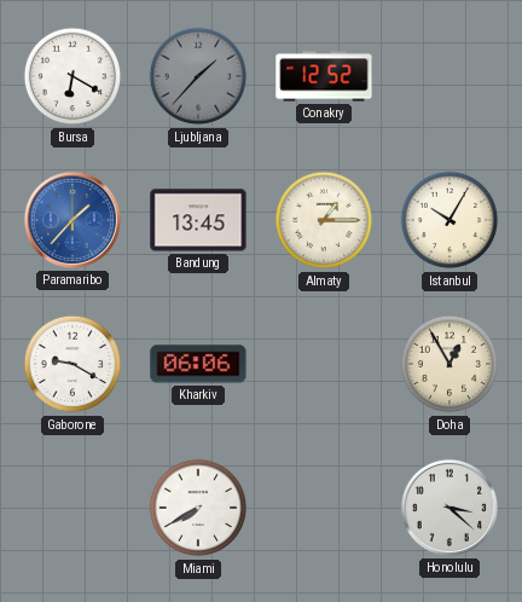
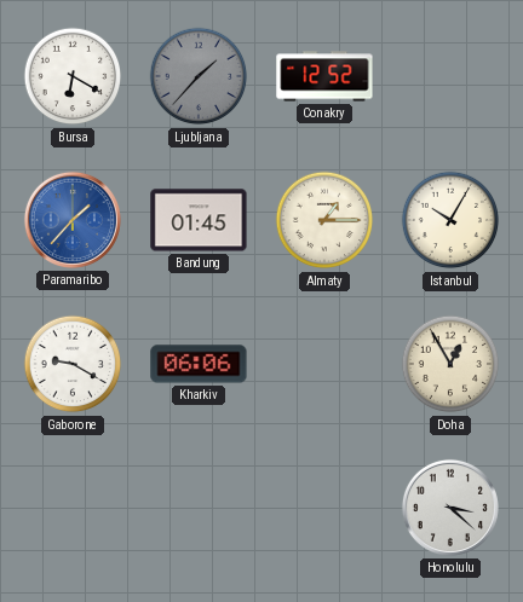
Bandung: 13:45 -> 01:45
Miami: 7:40 -> none
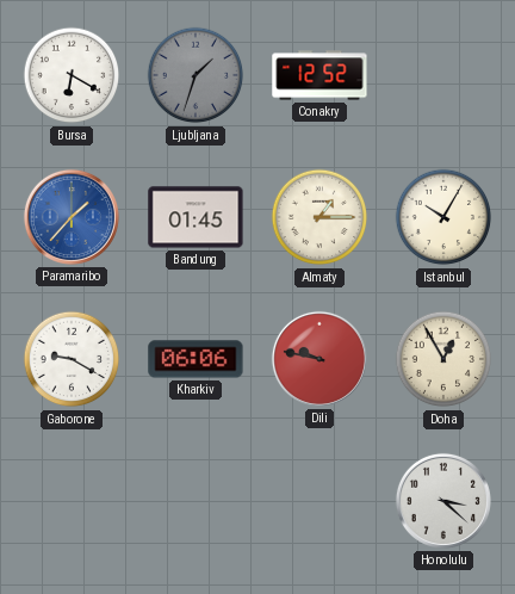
Ljubljana: 1:37 -> 1:33
Dili: none -> 9:47
